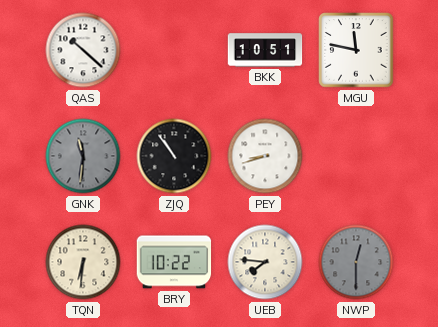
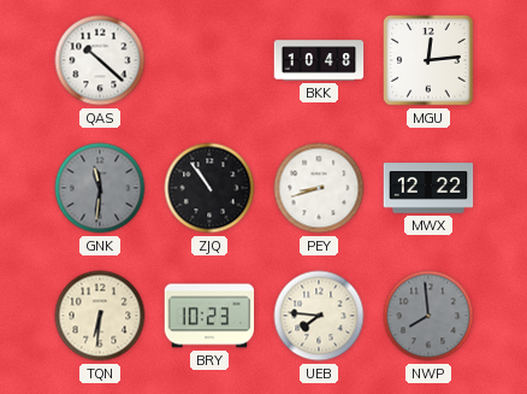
BKK: 10:51 -> 10:48
MGU: 11:47 -> 12:14
MWX: none -> 12:22
BRY: 10:22 -> 10:23
NWP: 12:30 -> 7:59
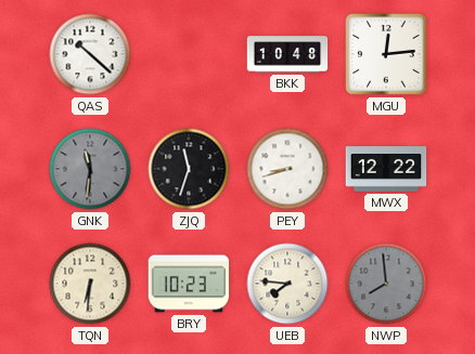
ZJQ: 10:54 -> 11:33
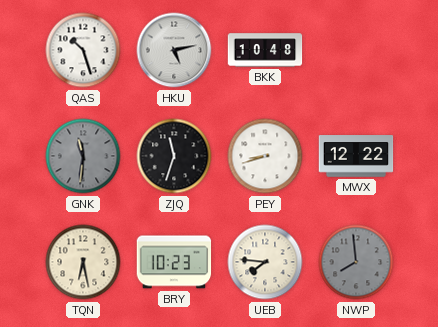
QAS: 10:22 -> 10:27
HKU: none -> 5:13
MGU: 12:14 -> none
TQN: 6:31 -> 6:28
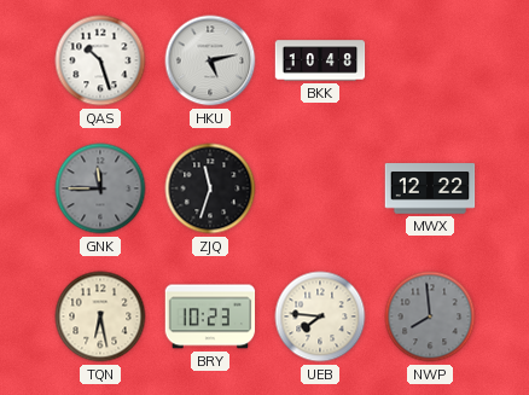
GNK: 11:31 -> 11:45
PEY: 8:42 -> none
